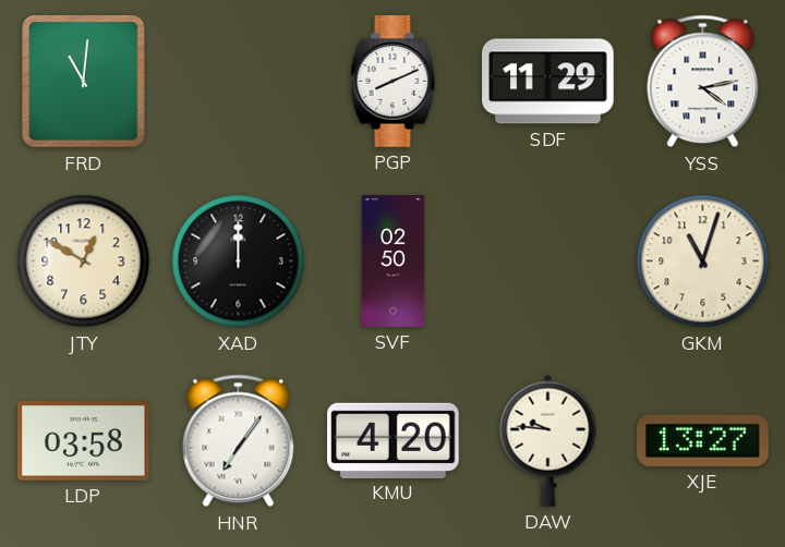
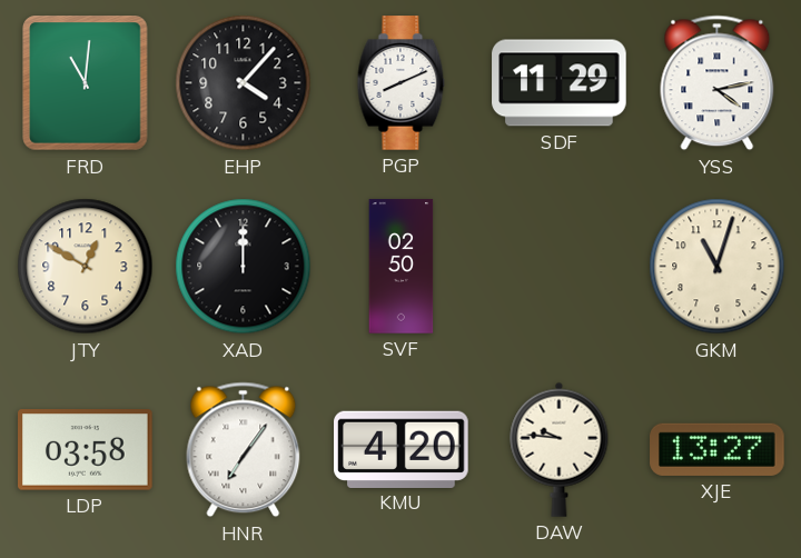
EHP: none -> 4:07
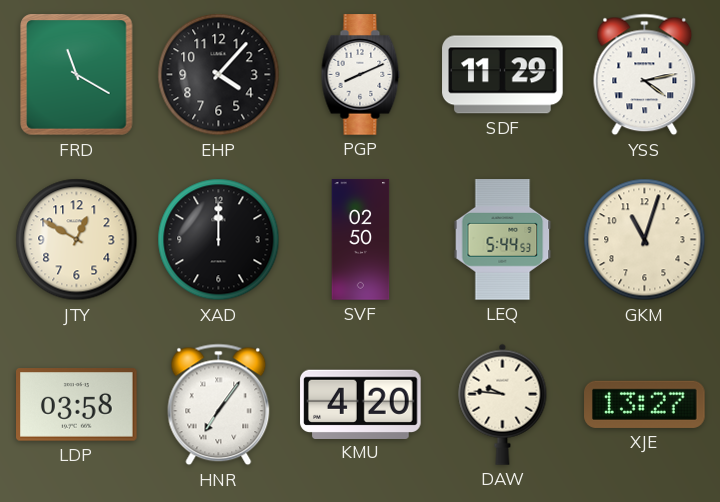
FRD: 11:01 -> 11:20
LEQ: none -> 5:44
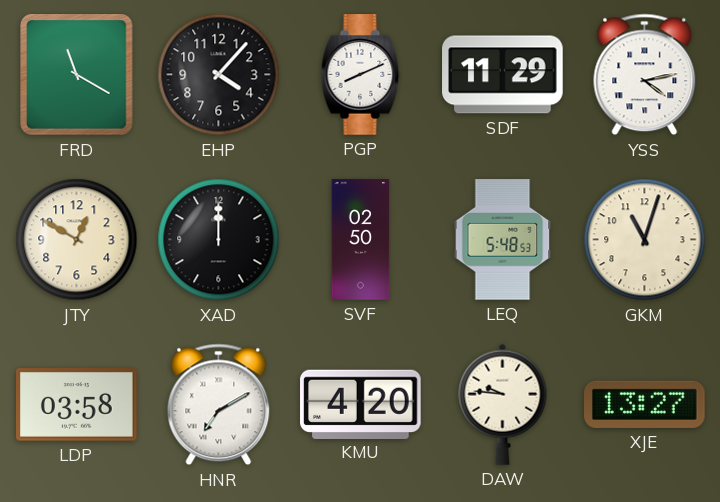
LEQ: 5:44 -> 5:48
HNR: 7:06 -> 7:10
